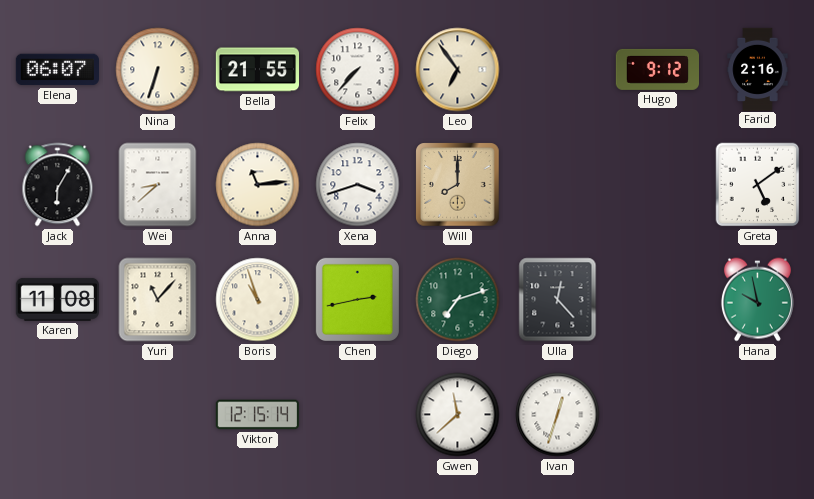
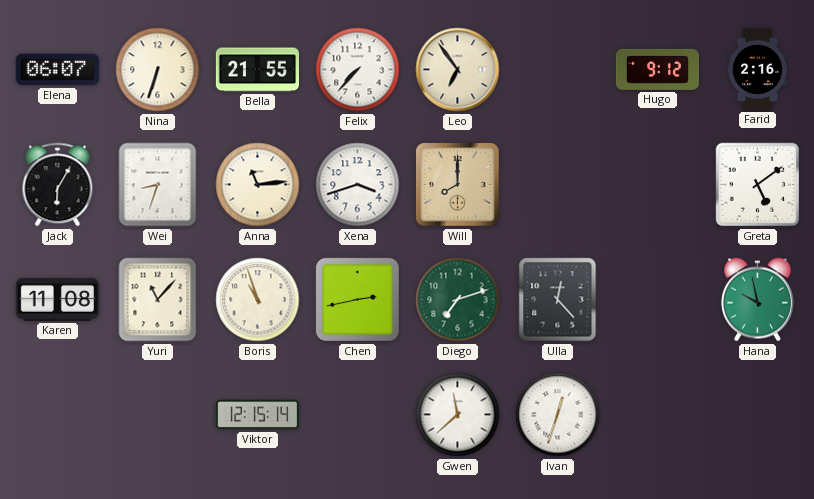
Wei: 8:38 -> 8:33
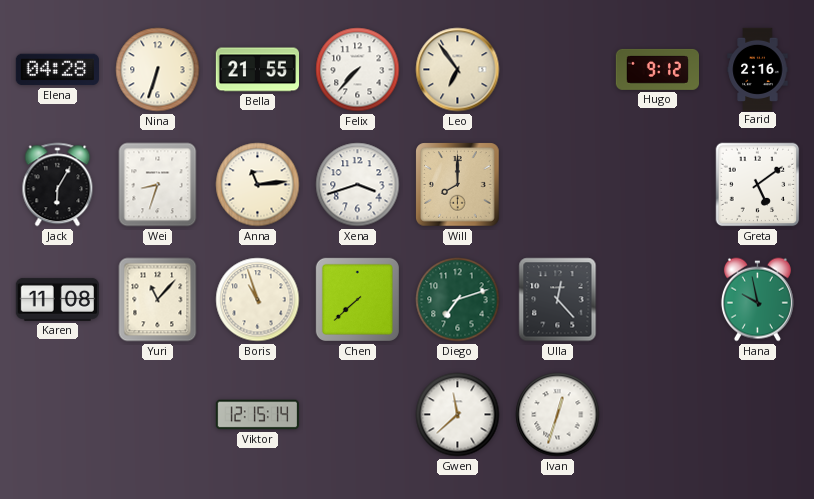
Elena: 06:07 -> 04:28
Chen: 2:43 -> 7:38
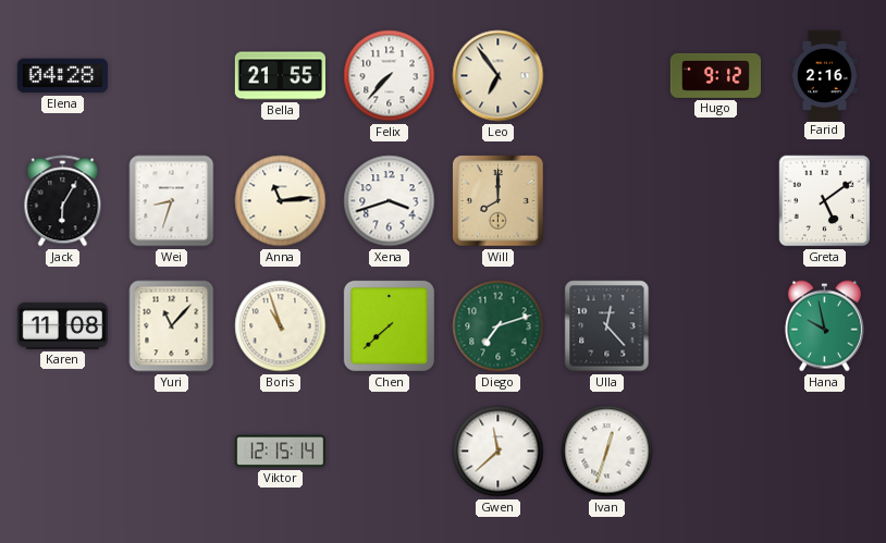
Nina: 6:33 -> none
